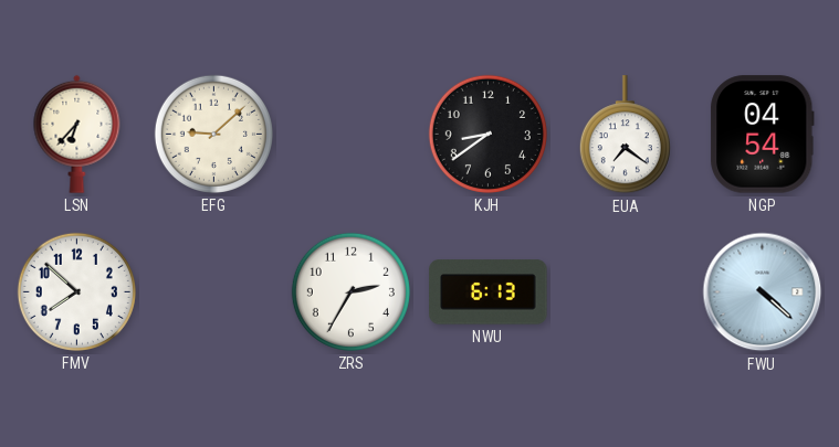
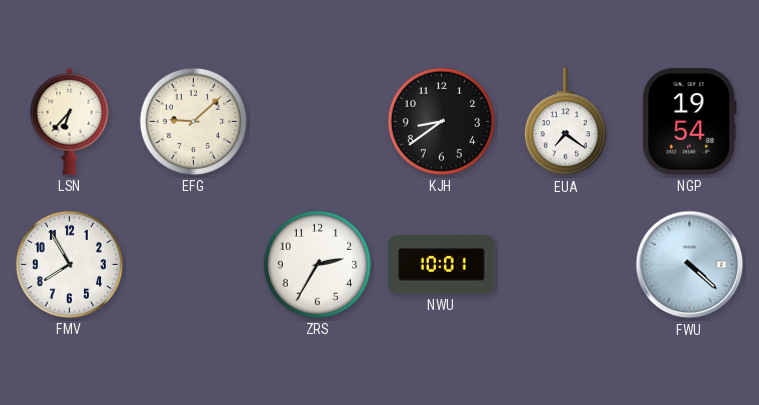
NGP: 04:54 -> 19:54
FMV: 7:52 -> 7:55
NWU: 6:13 -> 10:01
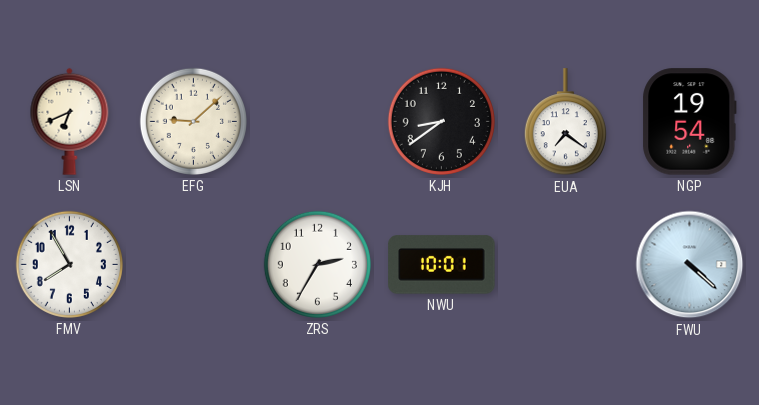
LSN: 6:37 -> 6:41
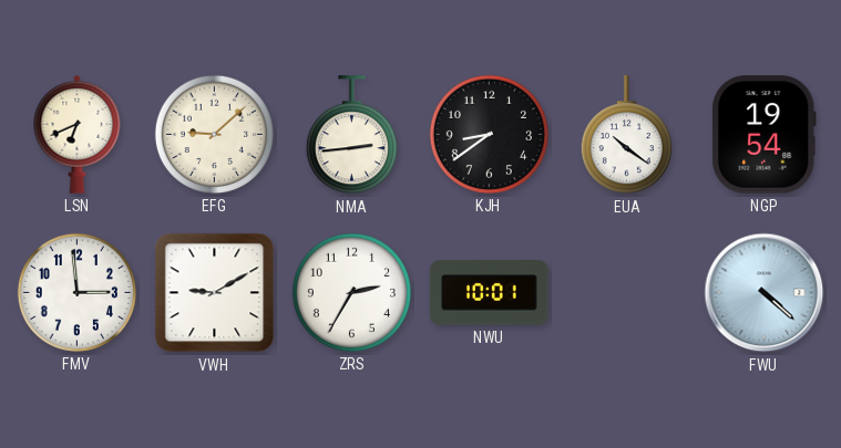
NMA: none -> 2:44
EUA: 7:21 -> 10:21
FMV: 7:55 -> 2:59
VWH: none -> 9:10
